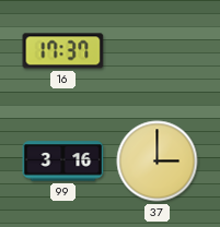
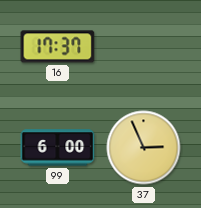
99: 3:16 -> 6:00
37: 3:00 -> 2:56
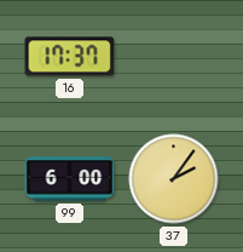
37: 2:56 -> 2:06
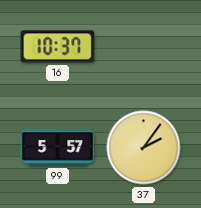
16: 17:37 -> 10:37
99: 6:00 -> 5:57
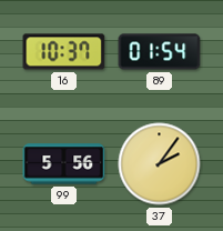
89: none -> 01:54
99: 5:57 -> 5:56
